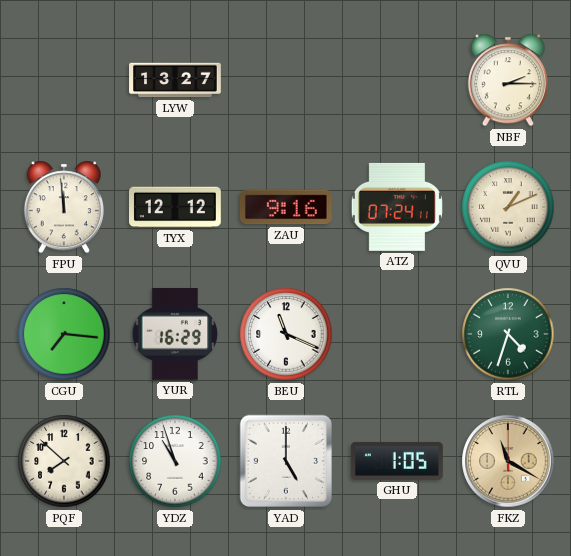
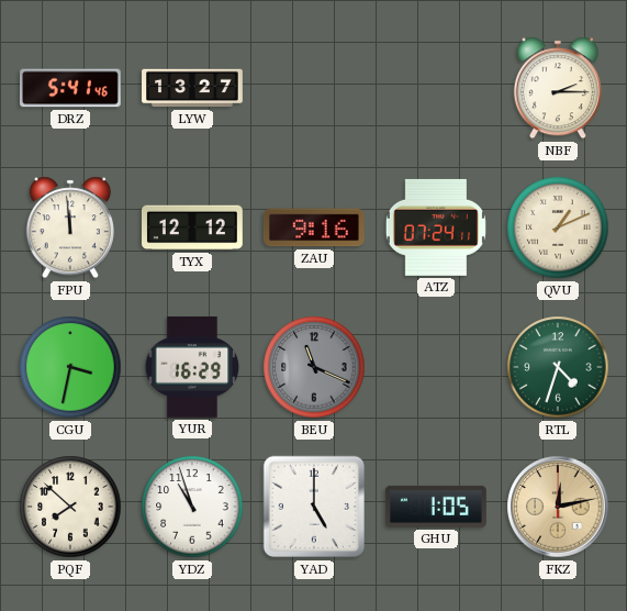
DRZ: none -> 5:41
CGU: 7:16 -> 3:32
BEU dial: white -> grey
FKZ: 11:20 -> 12:13
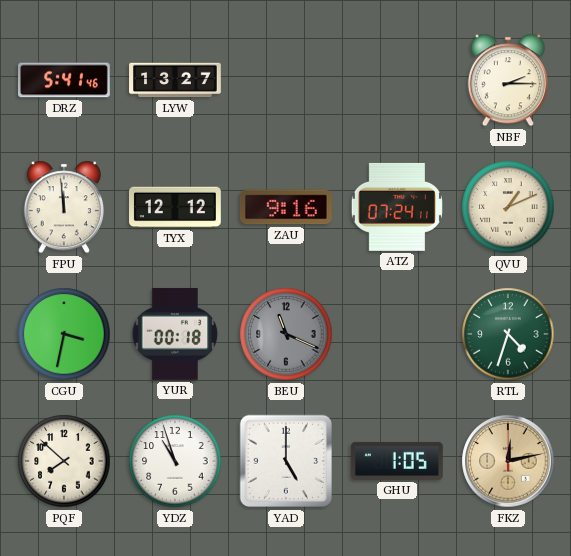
YUR: 16:29 -> 00:18
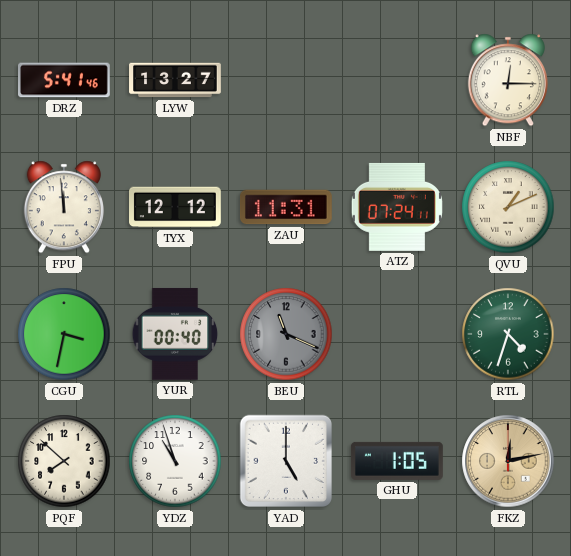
NBF: 2:15 -> 12:15
ZAU: 9:16 -> 11:31
YUR: 00:18 -> 00:40
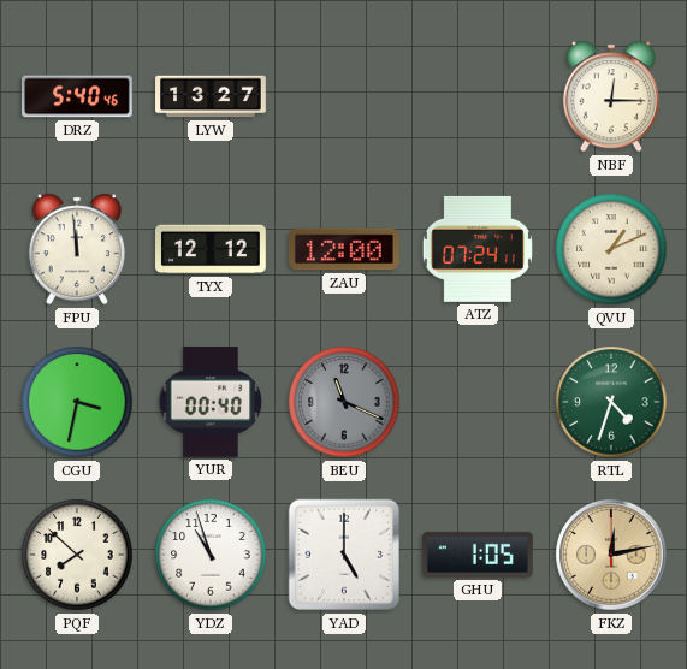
DRZ: 5:41 -> 5:40
ZAU: 11:31 -> 12:00
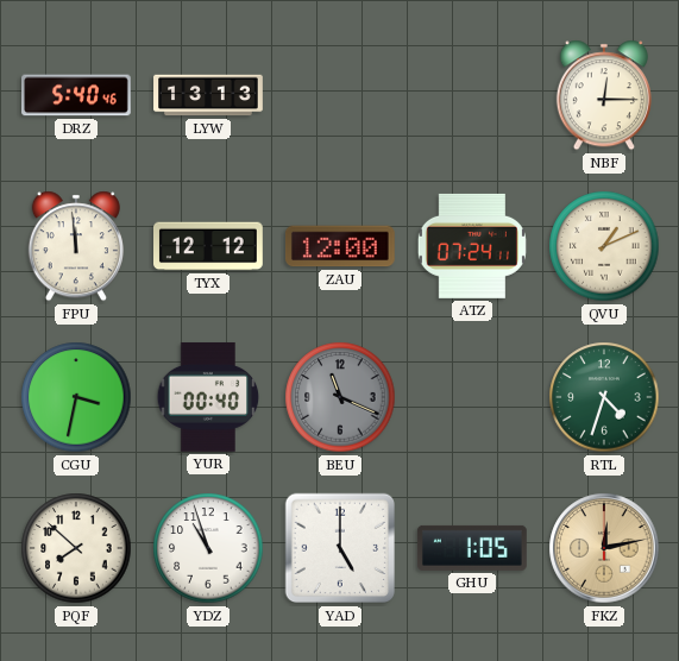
LYW: 13:27 -> 13:13
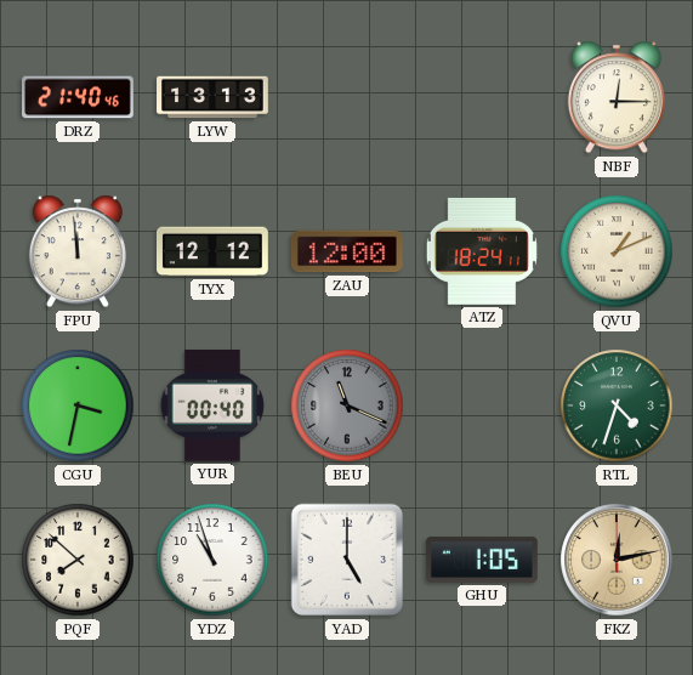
DRZ: 5:40 -> 21:40
ATZ: 07:24 -> 18:24
